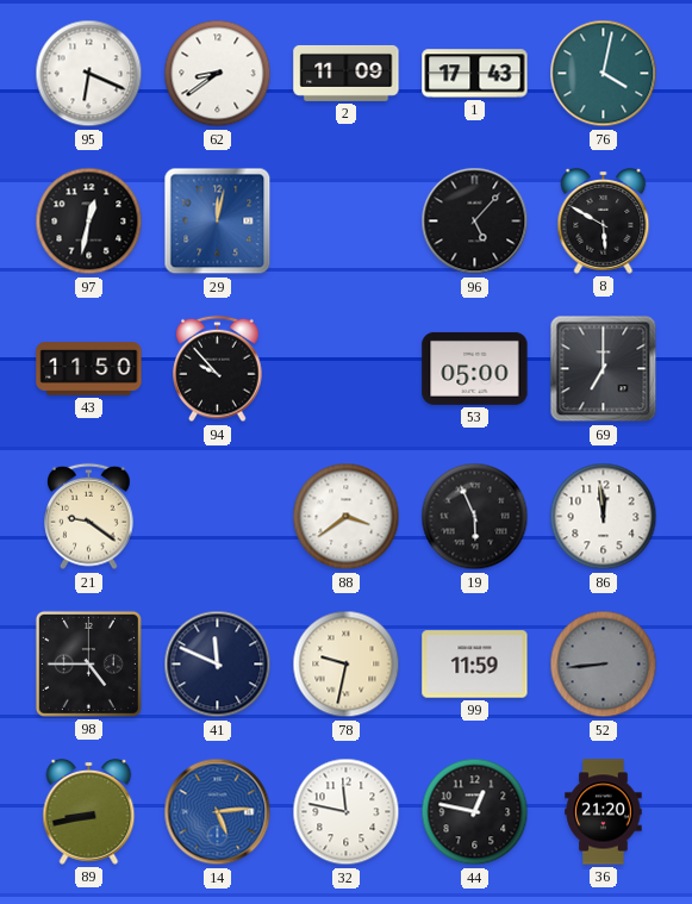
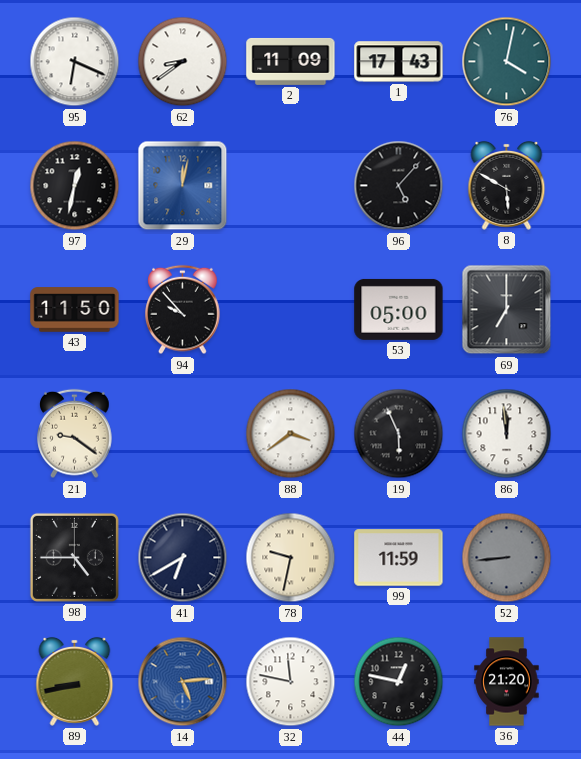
41: 11:49 -> 6:40
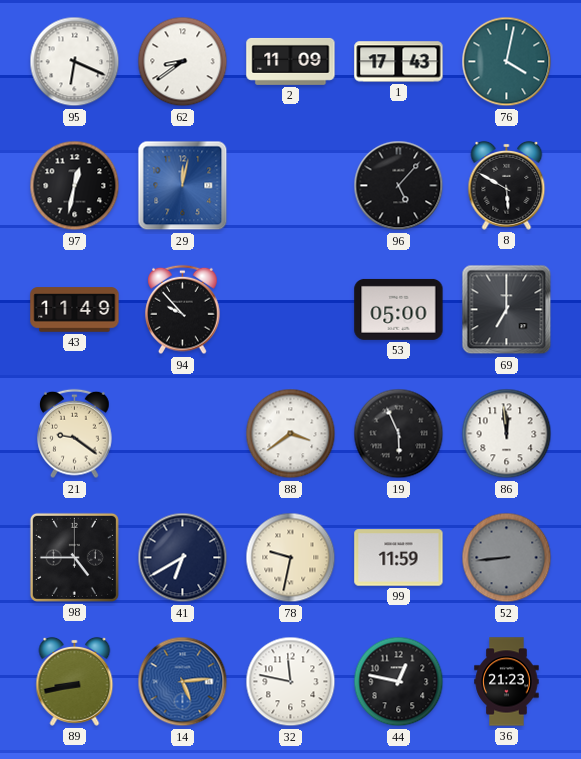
43: 11:50 -> 11:49
36: 21:20 -> 21:23
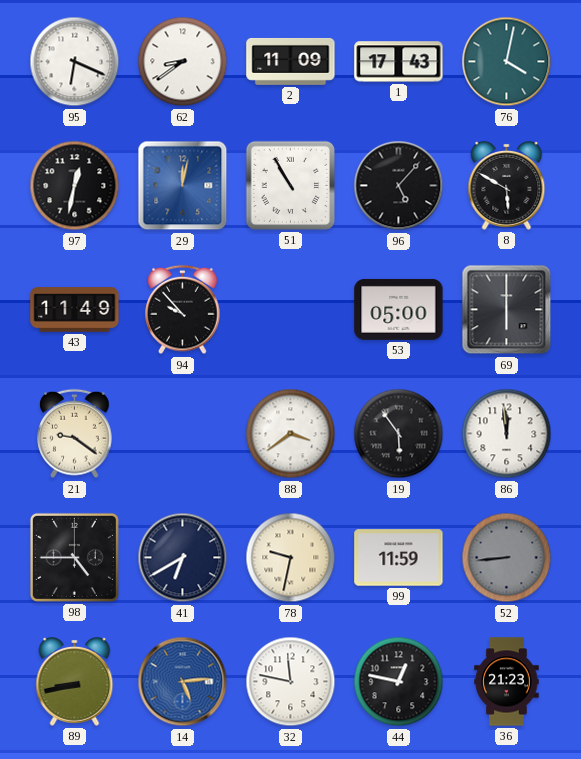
51: none -> 10:55
69: 7:00 -> 6:00
19: 5:56 -> 5:54
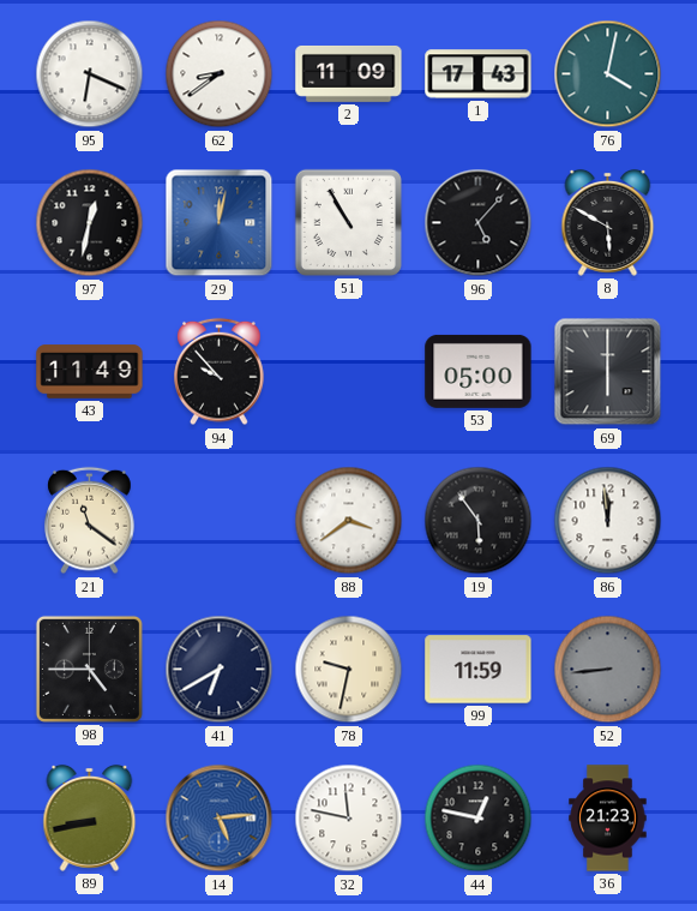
21: 9:21 -> 11:21
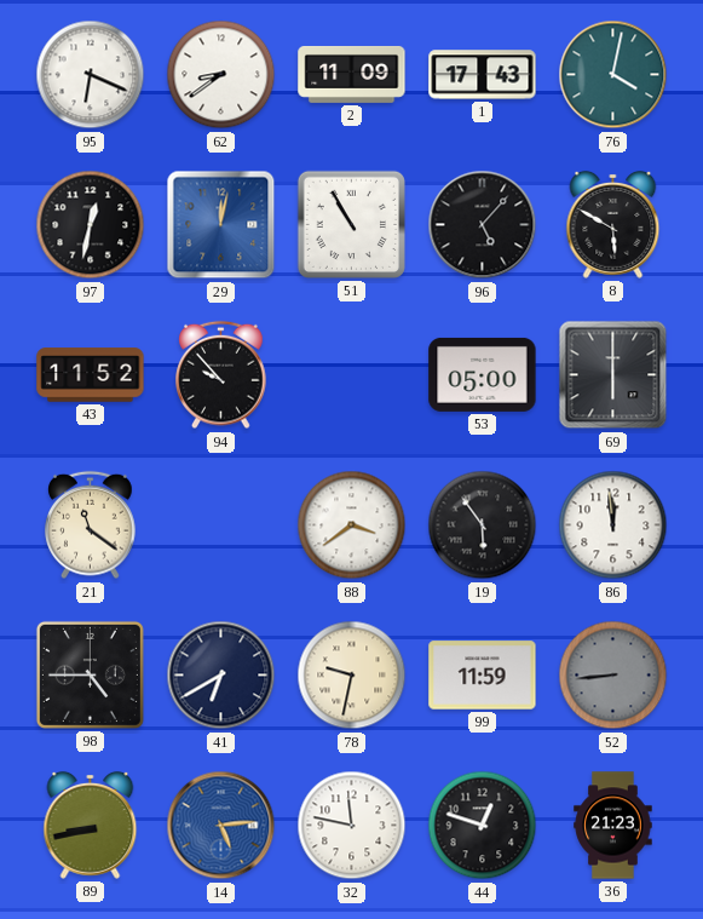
43: 11:49 -> 11:52
44: 12:47 -> 12:48
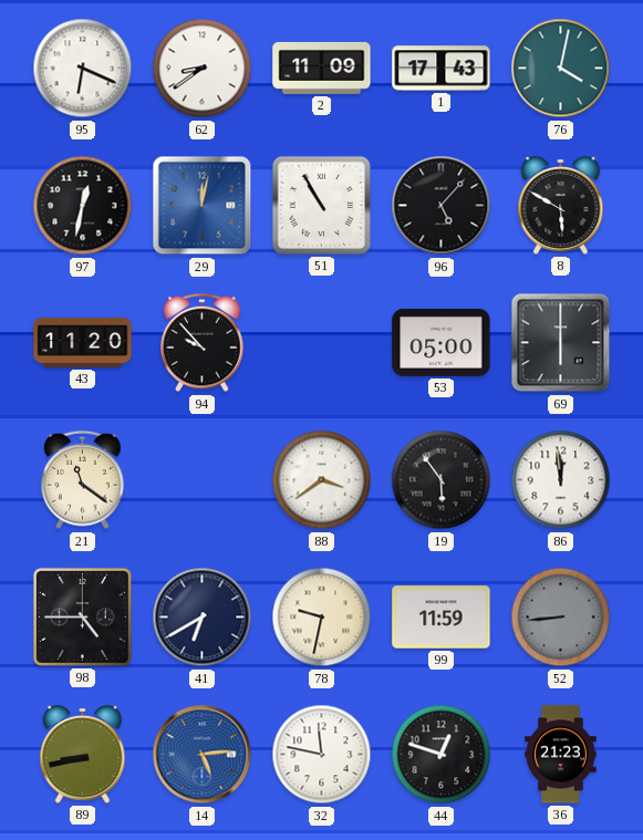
43: 11:52 -> 11:20
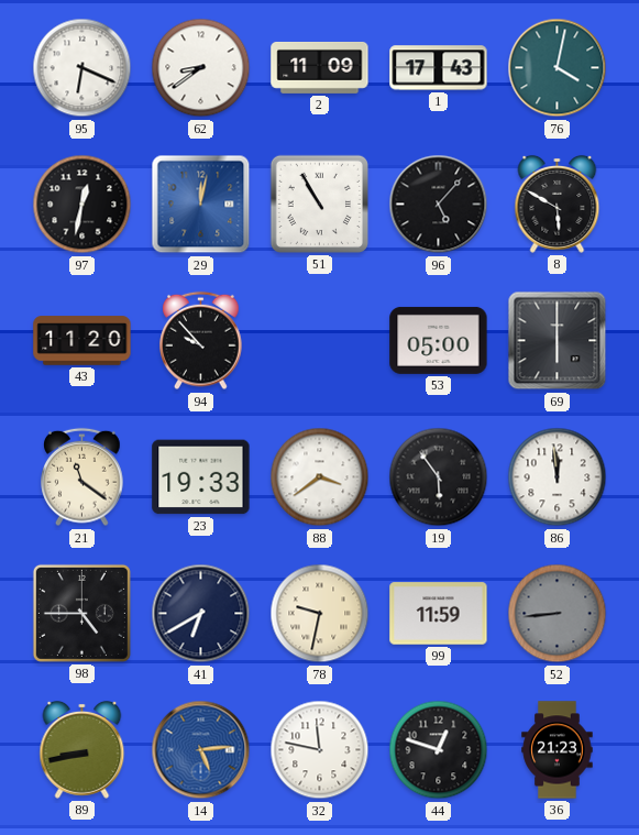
23: none -> 19:33
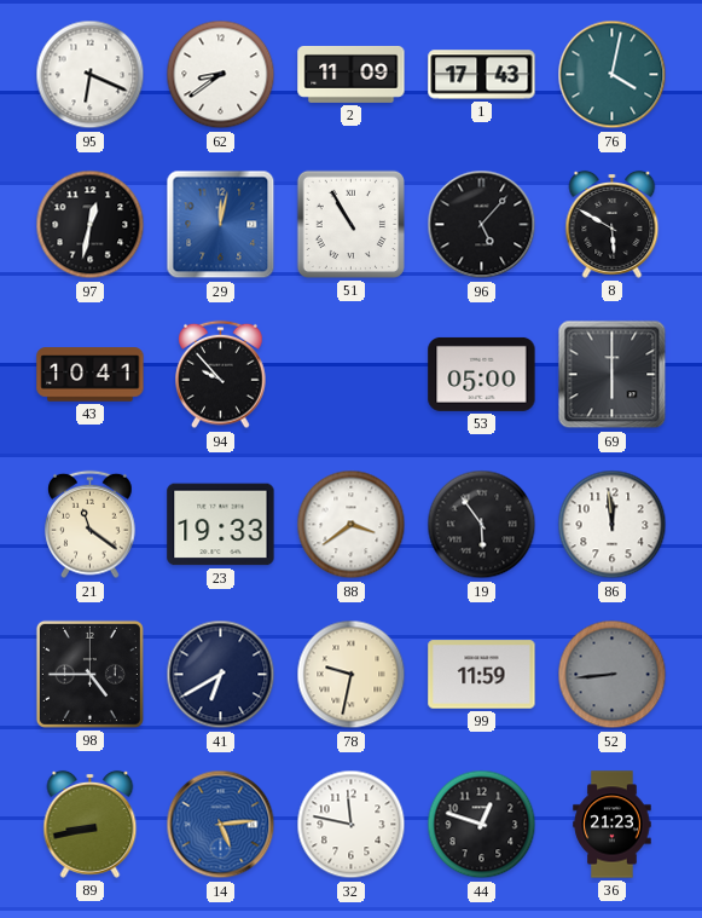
43: 11:20 -> 10:41
